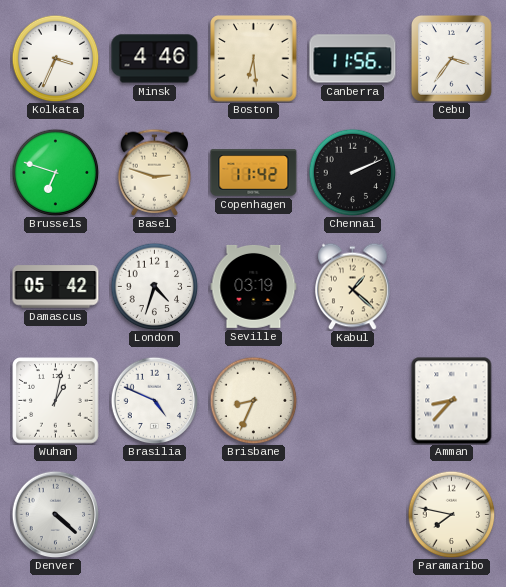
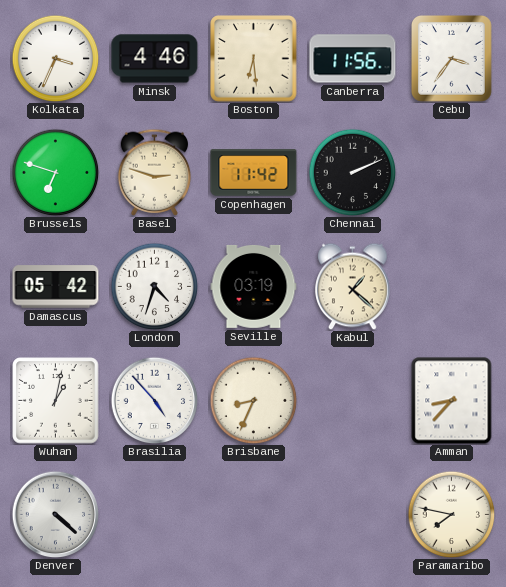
Brasilia: 4:49 -> 4:53
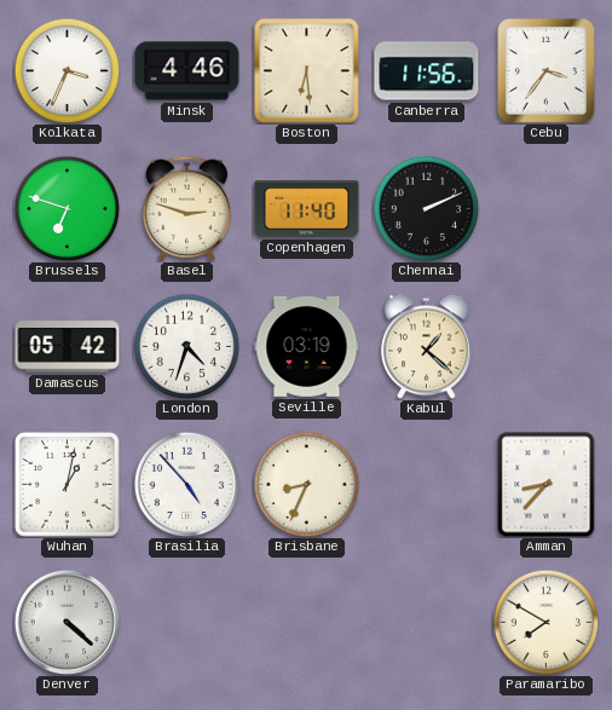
Copenhagen: 11:42 -> 11:40
Paramaribo: 7:47 -> 7:50
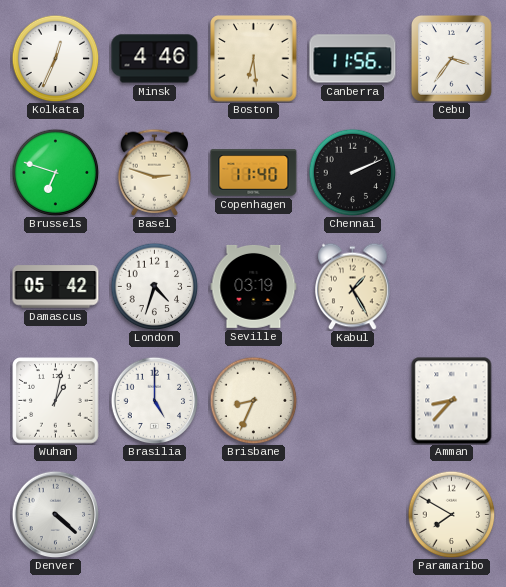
Kolkata: 3:34 -> 12:34
Kabul: 1:22 -> 1:25
Brasilia: 4:53 -> 5:00
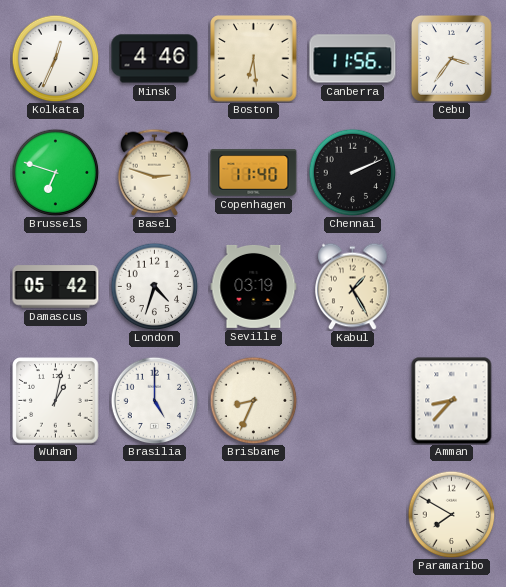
Denver: 4:22 -> none
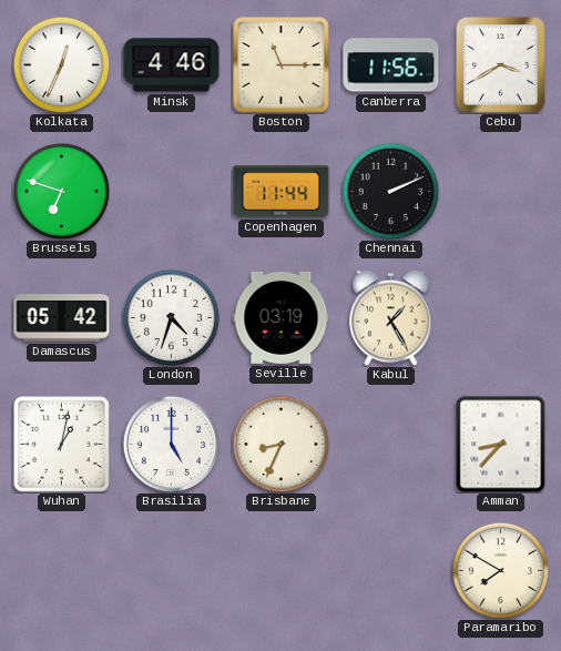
Boston: 6:29 -> 11:15
Cebu: 3:36 -> 3:40
Basel: 2:48 -> none
Copenhagen: 11:40 -> 11:44
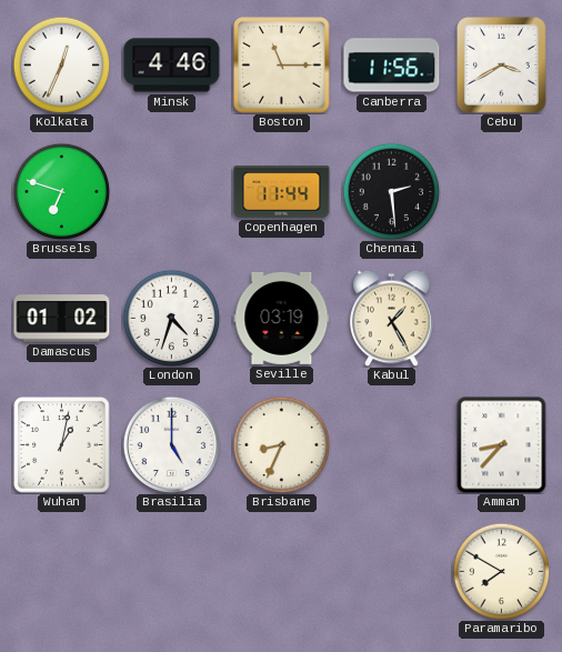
Chennai: 2:11 -> 2:29
Damascus: 05:42 -> 01:02
